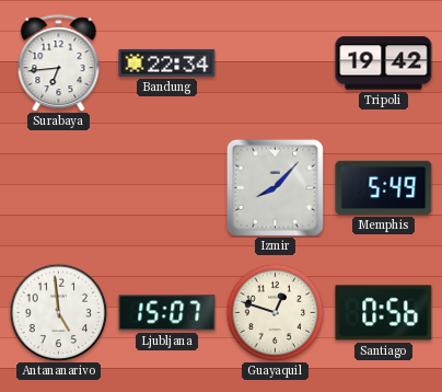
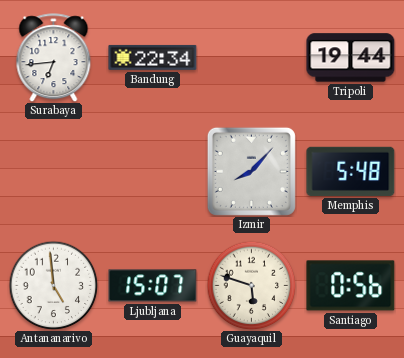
Tripoli: 19:42 -> 19:44
Memphis: 5:49 -> 5:48
Guayaquil: 12:48 -> 5:48
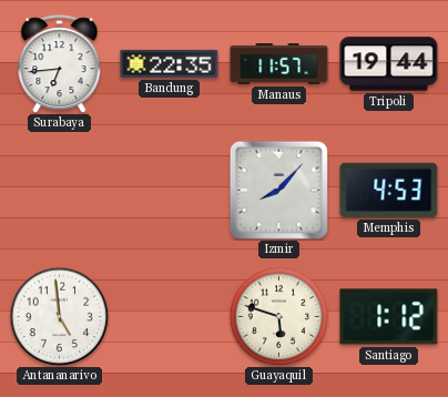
Bandung: 22:34 -> 22:35
Manaus: none -> 11:57
Memphis: 5:48 -> 4:53
Ljubljana: 15:07 -> none
Santiago: 0:56 -> 1:12
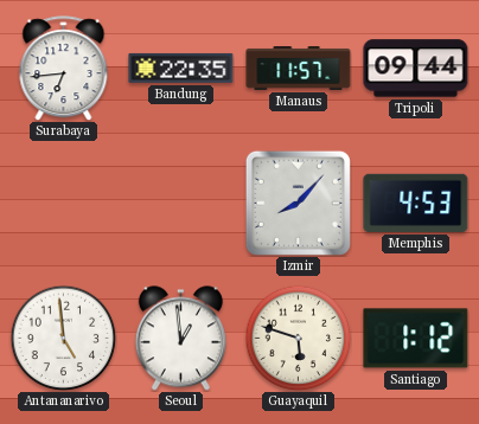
Tripoli: 19:44 -> 09:44
Seoul: none -> 12:59
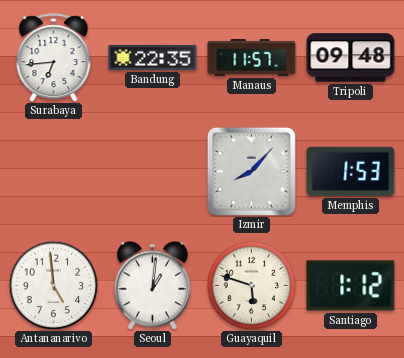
Tripoli: 09:44 -> 09:48
Memphis: 4:53 -> 1:53
Seoul: 12:59 -> 1:01
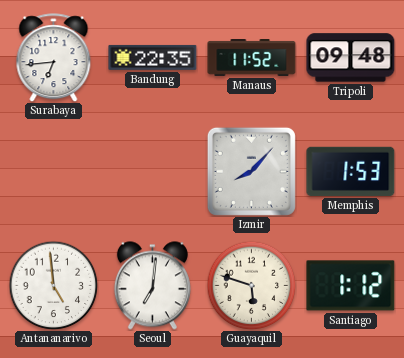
Manaus: 11:57 -> 11:52
Seoul: 1:01 -> 7:01
